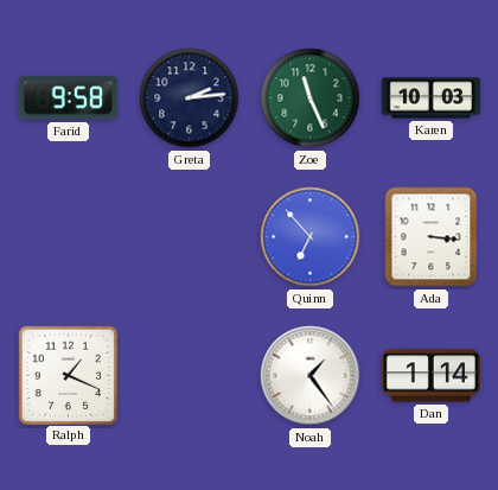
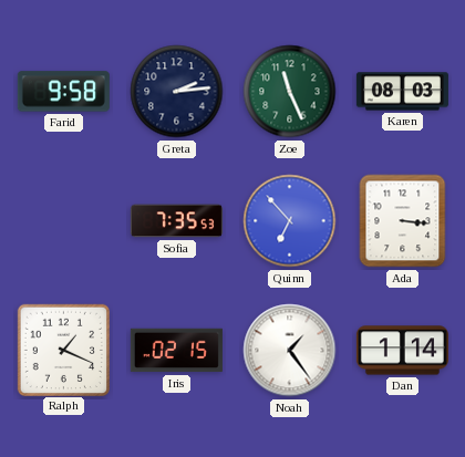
Karen: 10:03 -> 08:03
Sofia: none -> 7:35
Iris: none -> 02:15
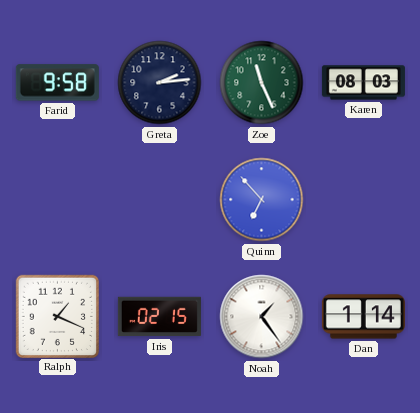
Sofia: 7:35 -> none
Ada: 3:16 -> none
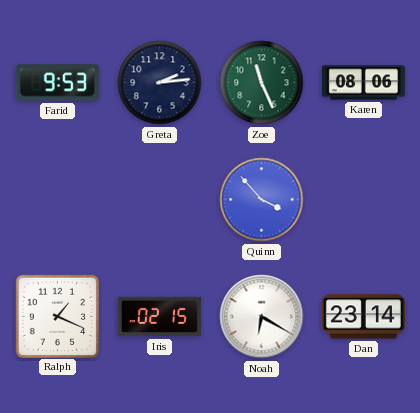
Farid: 9:58 -> 9:53
Karen: 08:03 -> 08:06
Quinn: 6:53 -> 3:53
Noah: 1:24 -> 6:20
Dan: 1:14 -> 23:14
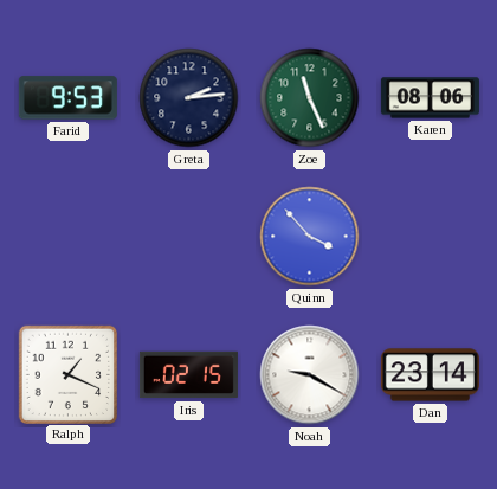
Noah: 6:20 -> 9:20
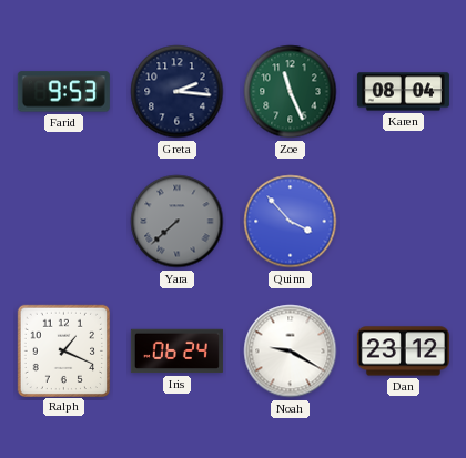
Greta: 2:14 -> 2:16
Karen: 08:06 -> 08:04
Yara: none -> 7:38
Iris: 02:15 -> 06:24
Dan: 23:14 -> 23:12
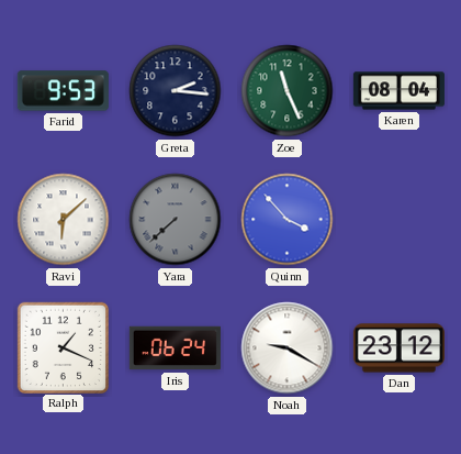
Ravi: none -> 6:08
